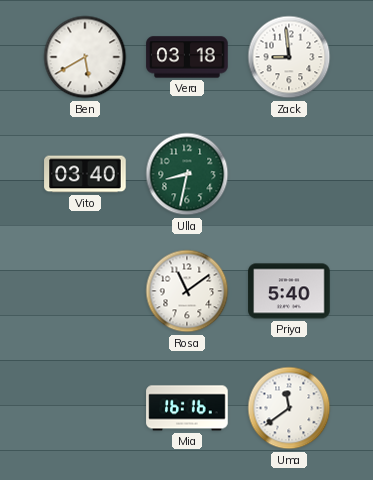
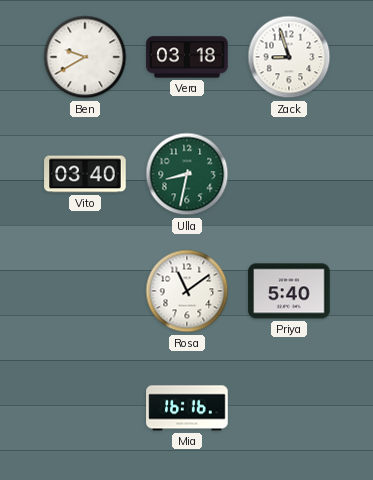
Ben: 5:40 -> 9:40
Zack: 8:59 -> 8:57
Uma: 11:39 -> none
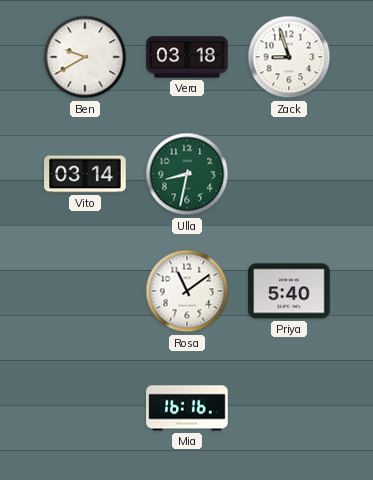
Vito: 03:40 -> 03:14
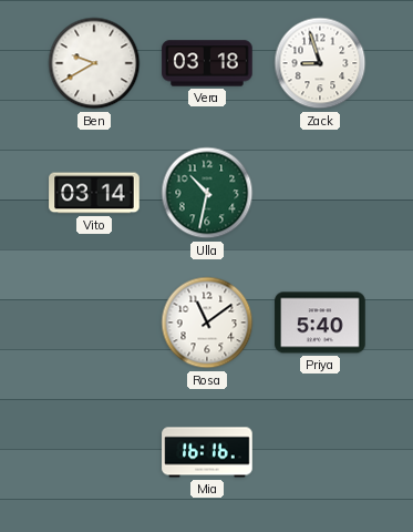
Ulla: 8:32 -> 10:32
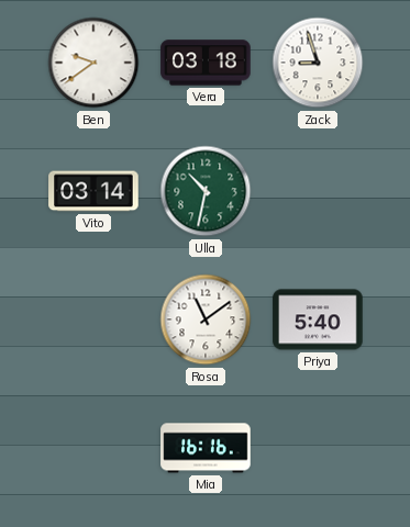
Ben: 9:40 -> 9:39
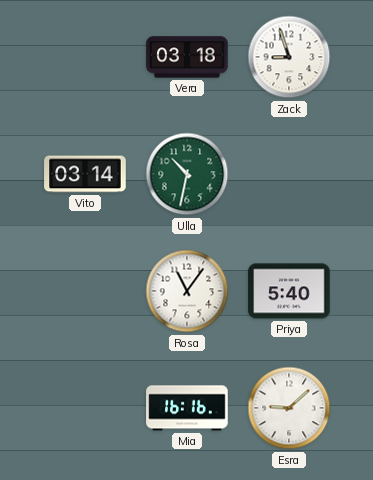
Ben: 9:39 -> none
Rosa: 11:09 -> 11:06
Esra: none -> 9:08
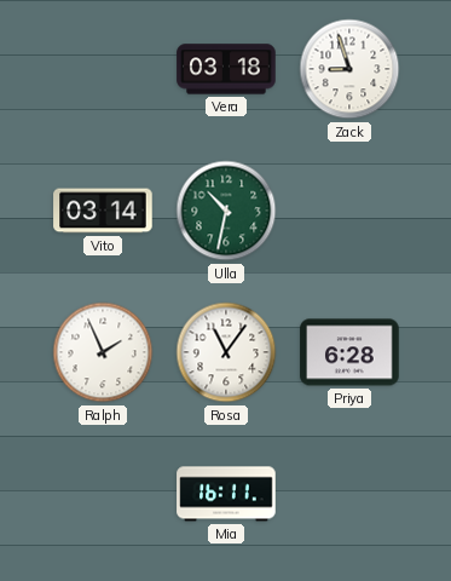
Ralph: none -> 1:56
Priya: 5:40 -> 6:28
Mia: 16:16 -> 16:11
Esra: 9:08 -> none
